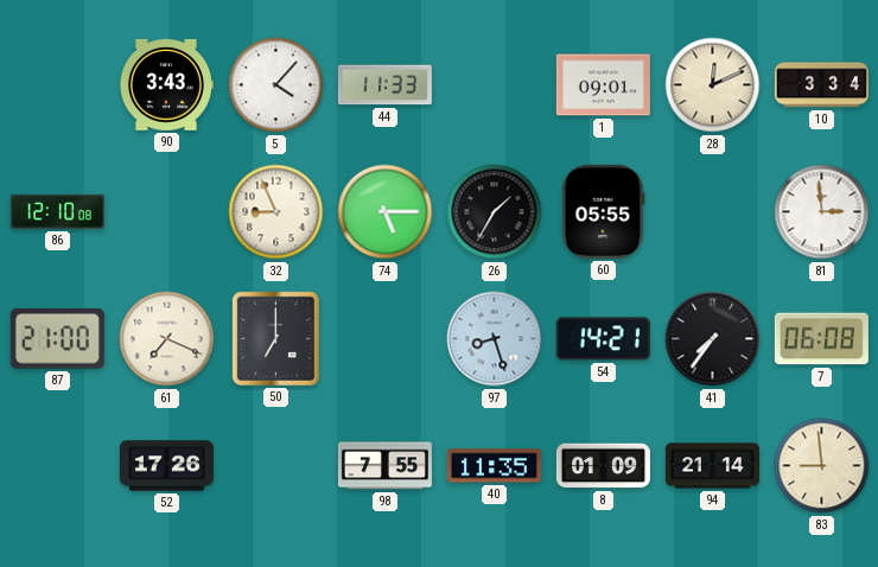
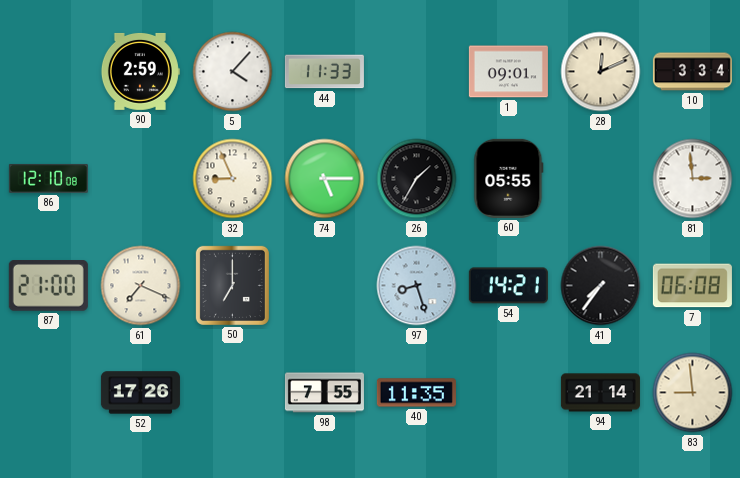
90: 3:43 -> 2:59
8: 01:09 -> none
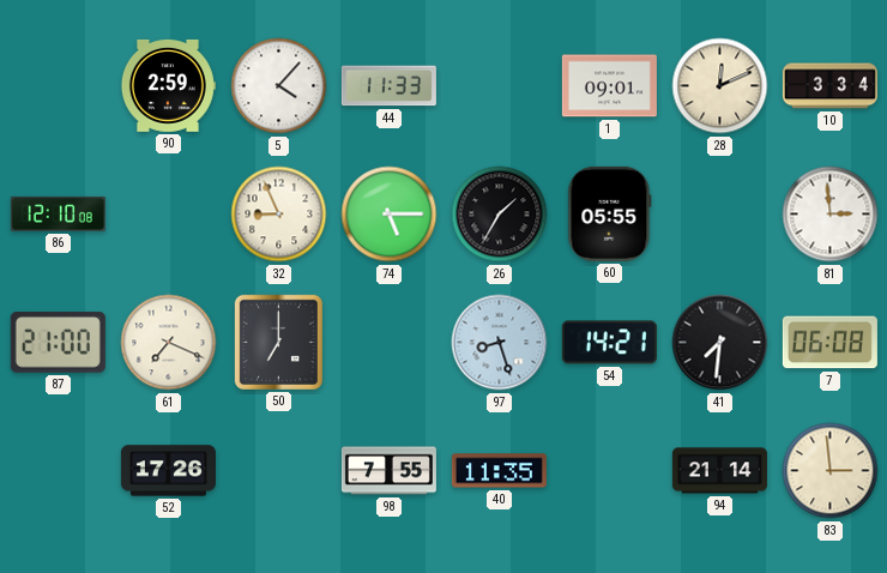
41: 7:36 -> 7:31
83: 8:59 -> 2:59
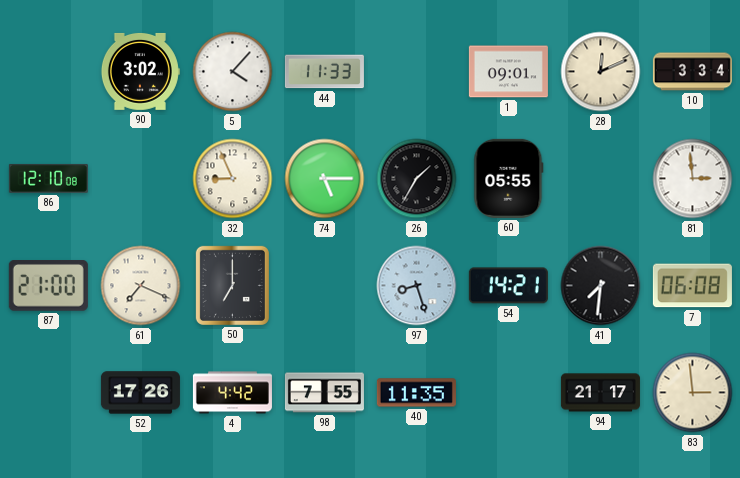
90: 2:59 -> 3:02
4: none -> 4:42
94: 21:14 -> 21:17
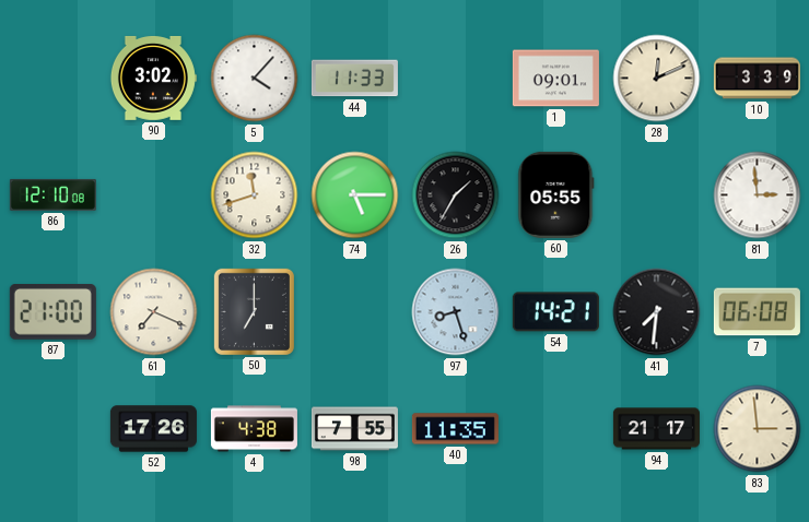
10: 3:34 -> 3:39
32: 8:56 -> 11:42
4: 4:42 -> 4:38
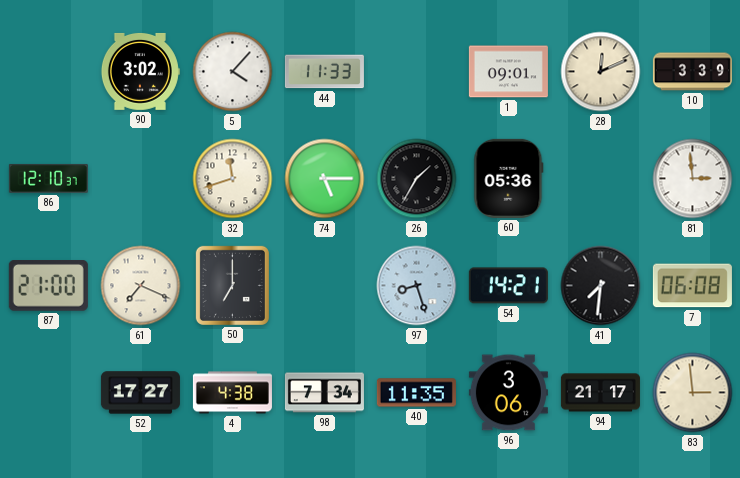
86: 12:10:08 -> 12:10:37
60: 05:55 -> 05:36
52: 17:26 -> 17:27
98: 7:55 -> 7:34
96: none -> 3:06
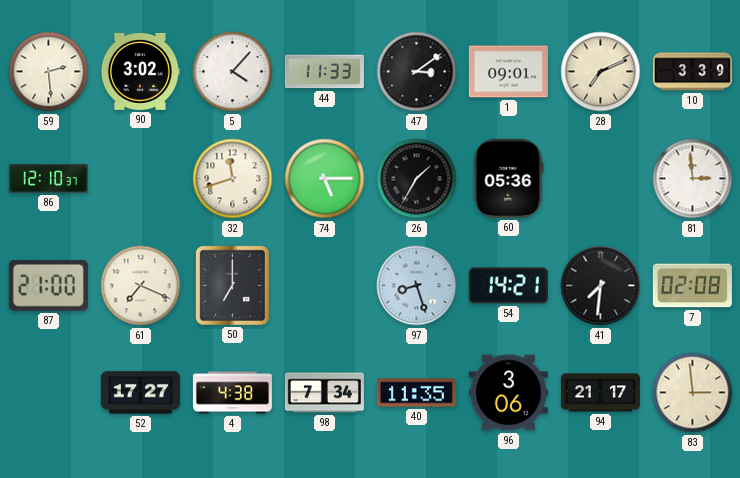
59: none -> 2:29
47: none -> 3:09
28: 12:11 -> 7:11
7: 06:08 -> 02:08
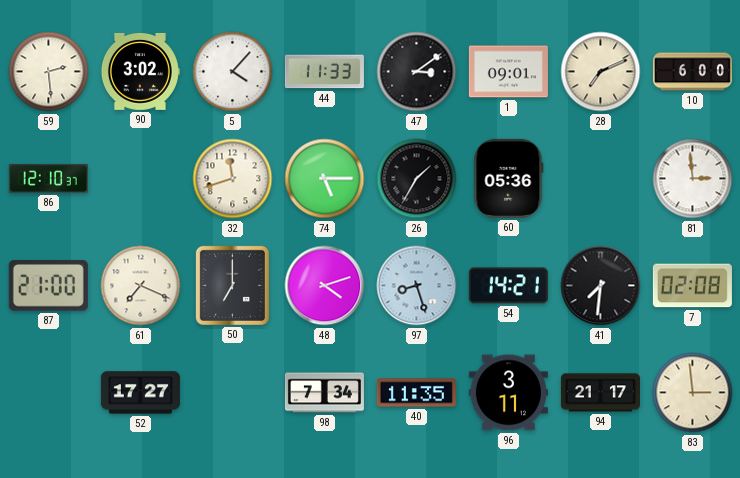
10: 3:39 -> 6:00
48: none -> 4:12
4: 4:38 -> none
96: 3:06 -> 3:11
